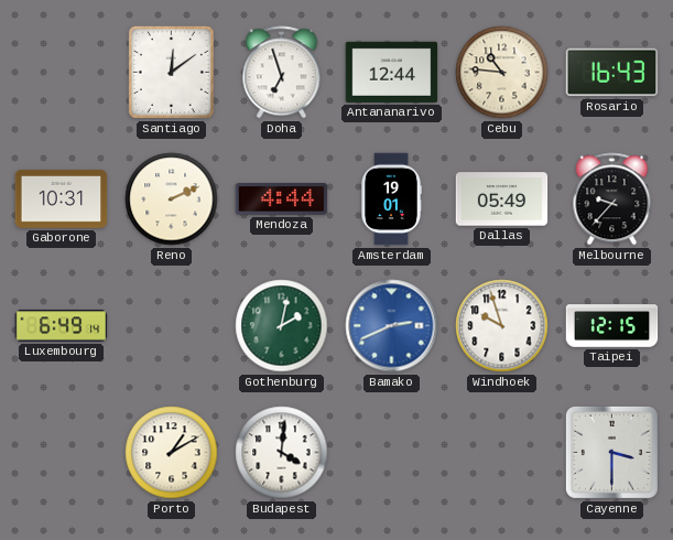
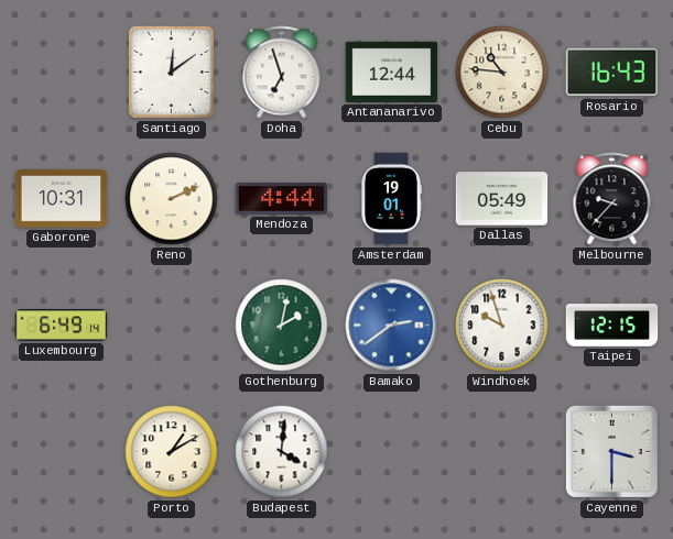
Bamako: 2:41 -> 2:39
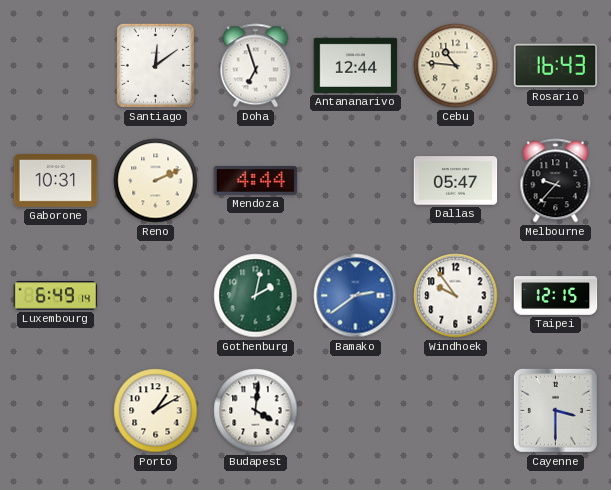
Amsterdam: 19:01 -> none
Dallas: 05:49 -> 05:47
Windhoek: 9:57 -> 9:54
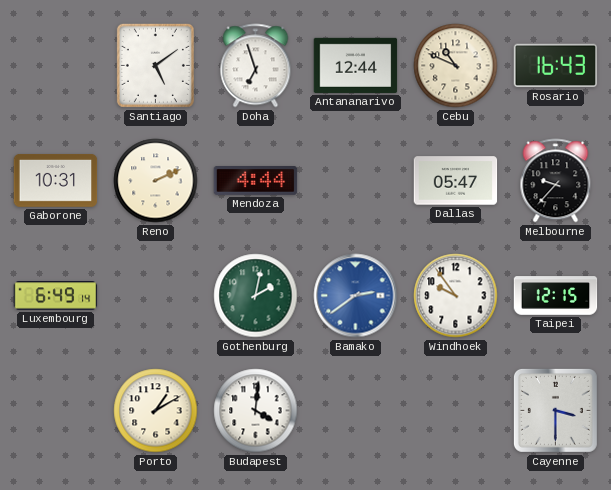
Santiago: 12:09 -> 5:09
Cebu: 10:46 -> 10:49
